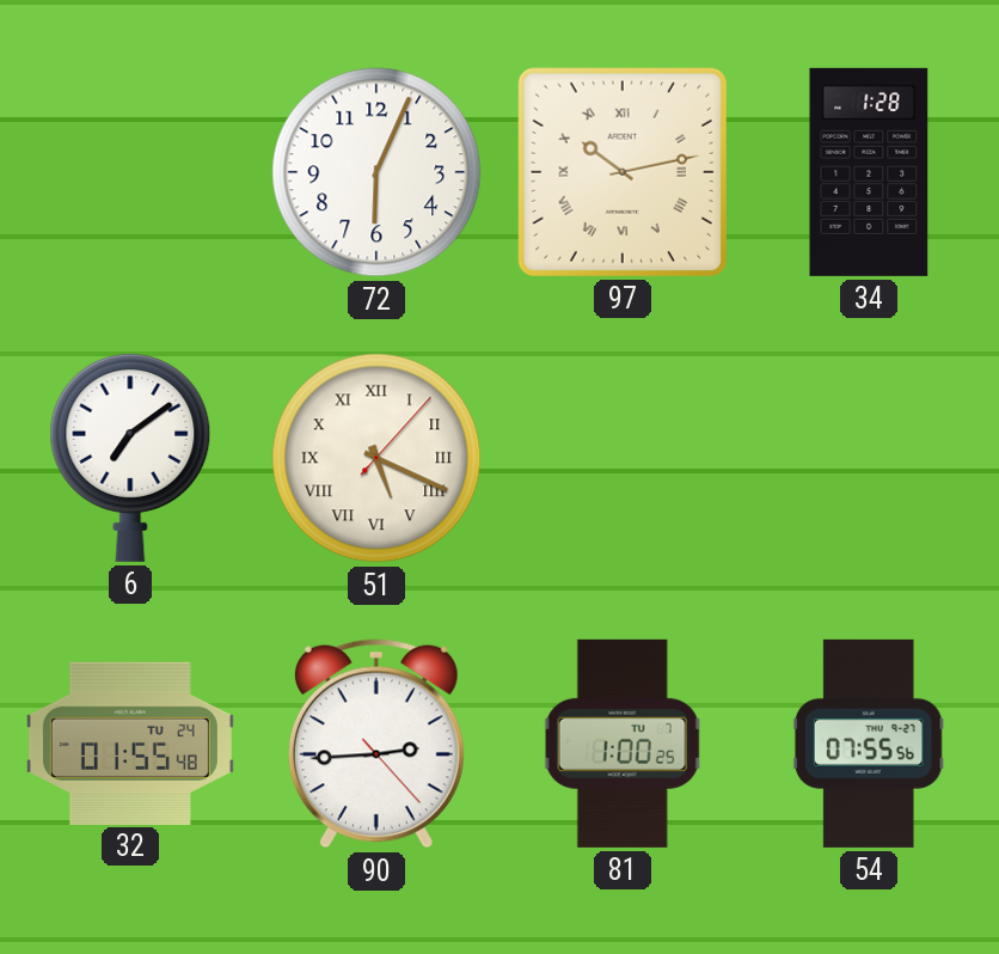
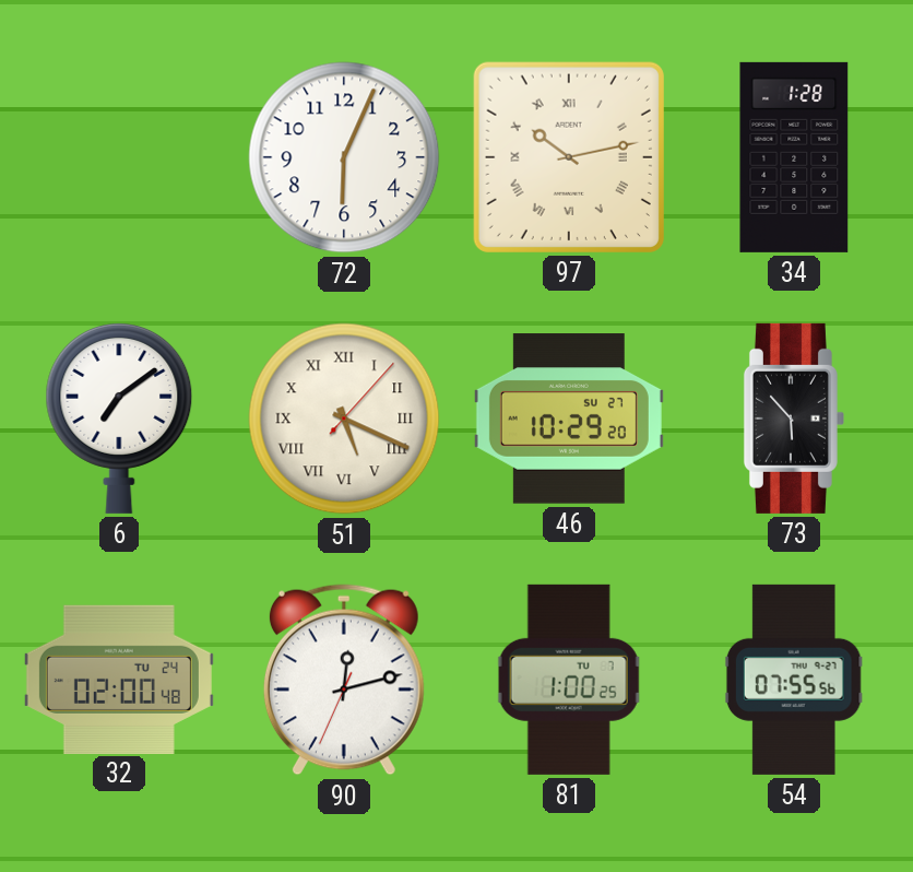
46: none -> 10:29
73: none -> 5:53
32: 01:55 -> 02:00
90: 2:44 -> 12:12
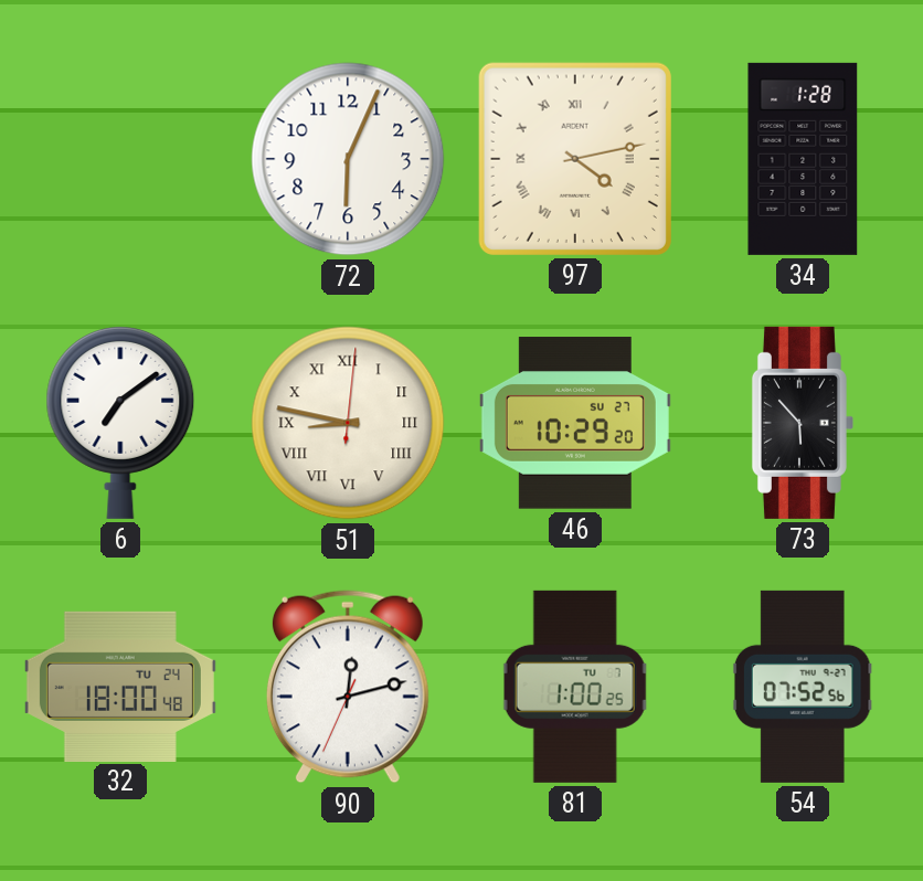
97: 10:13 -> 4:13
51: 5:19 -> 8:47
32: 02:00 -> 18:00
54: 07:55 -> 07:52
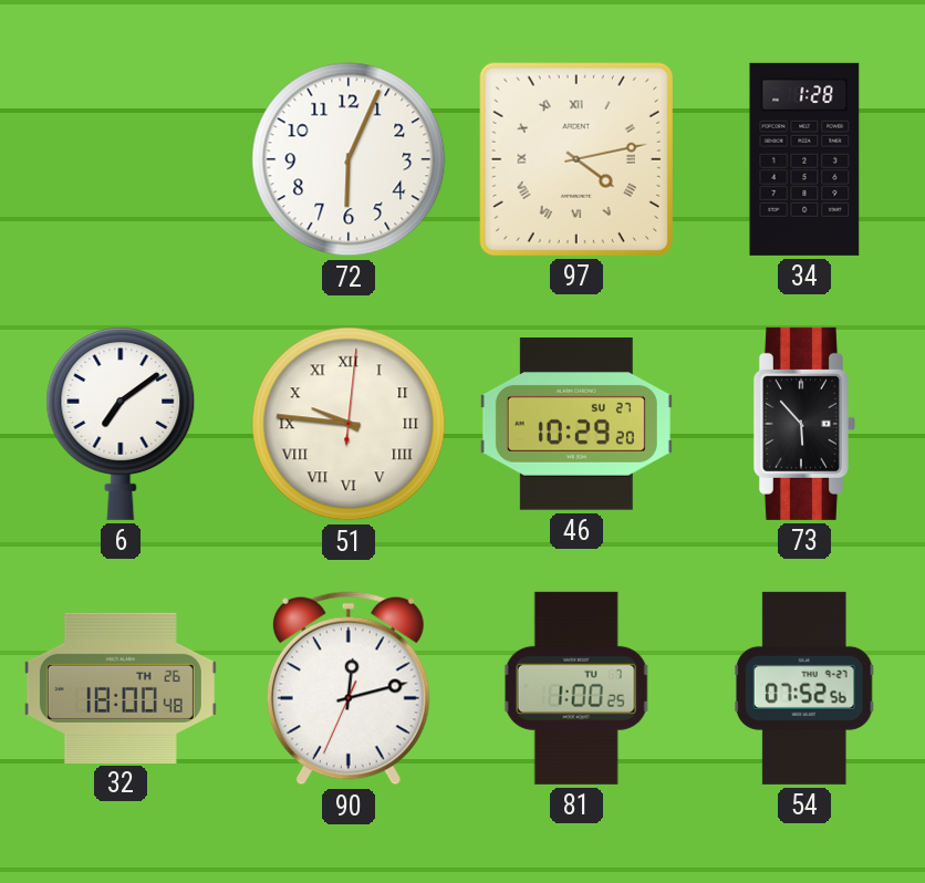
51: 8:47 -> 9:46
32 date: TU 24 -> TH 26
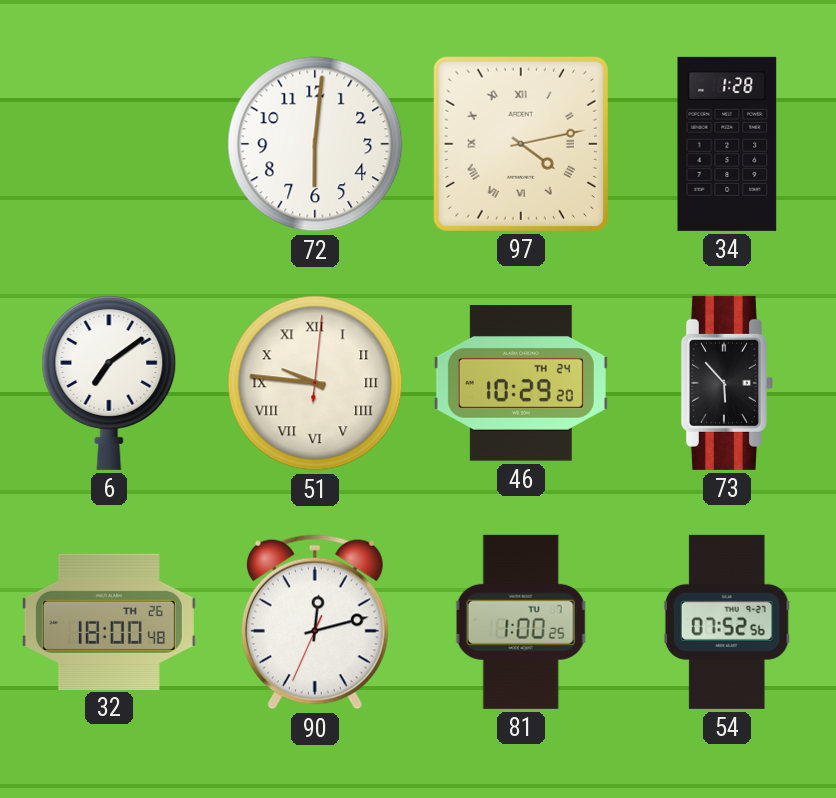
72: 6:04 -> 6:01
46 date: SU 27 -> TH 24
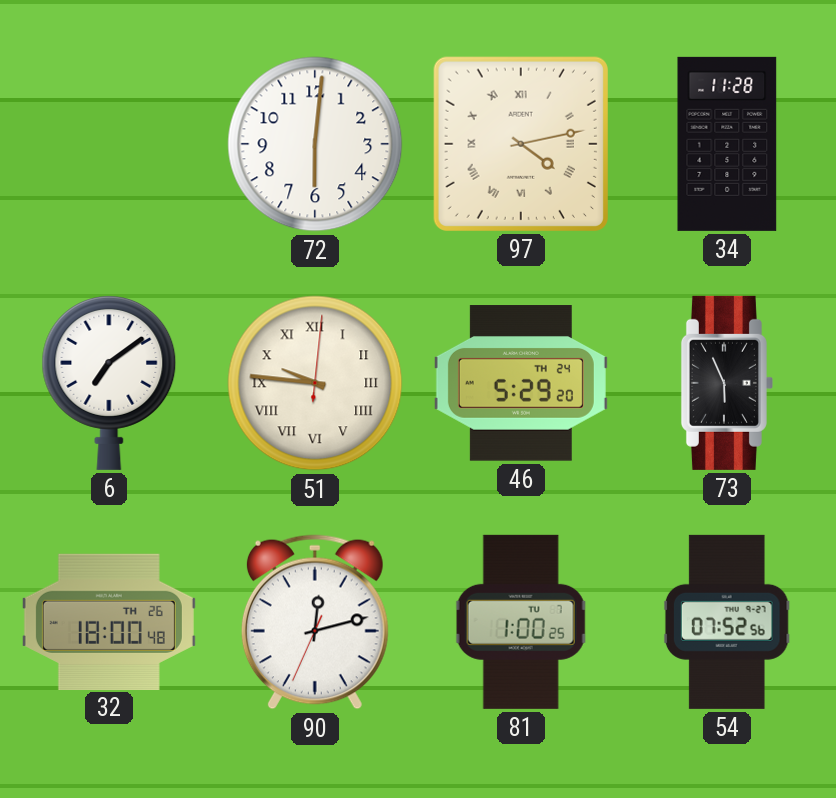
34: 1:28 -> 11:28
46: 10:29 -> 5:29
73: 5:53 -> 5:56
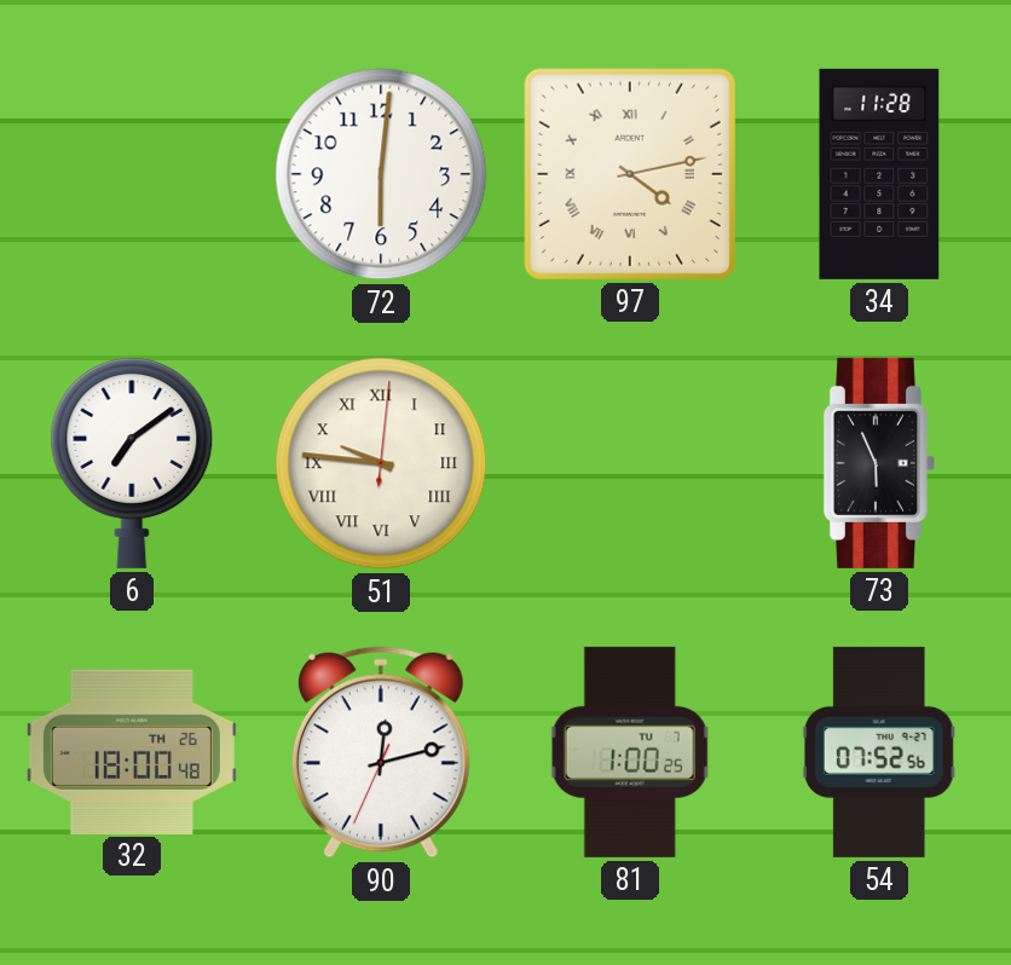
46: 5:29 -> none
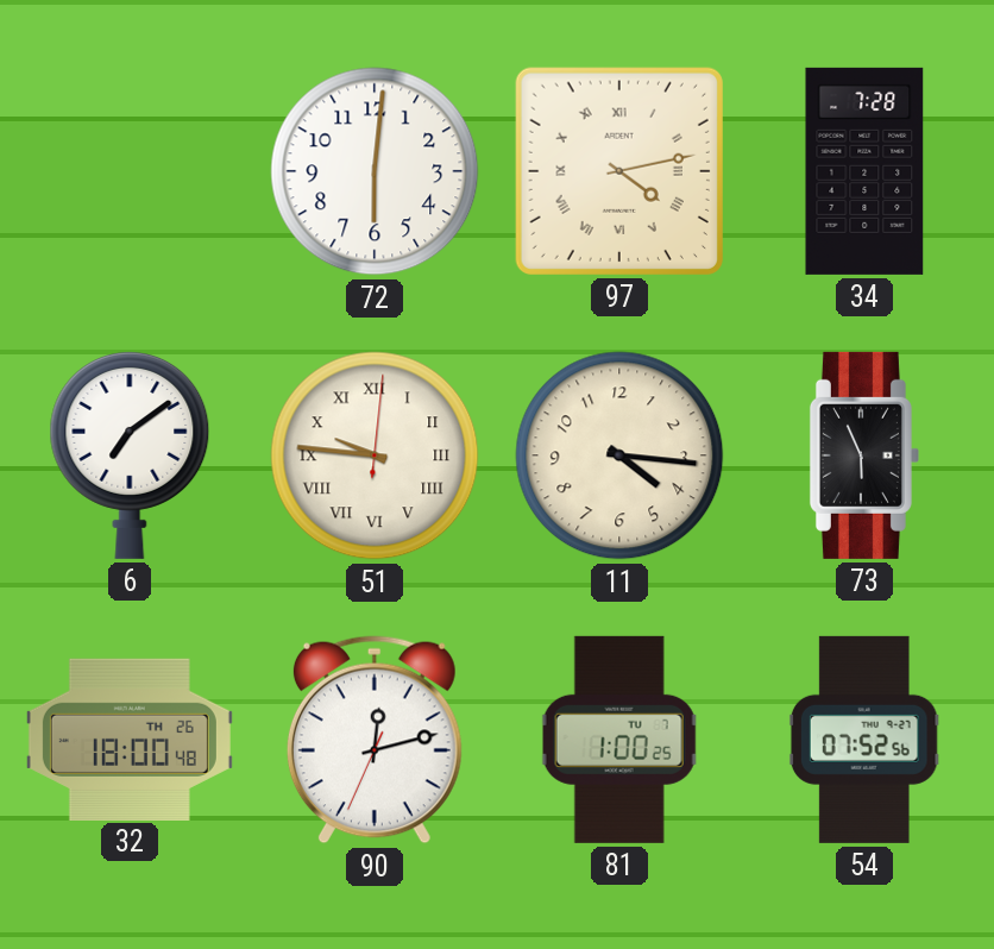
34: 11:28 -> 7:28
11: none -> 4:16
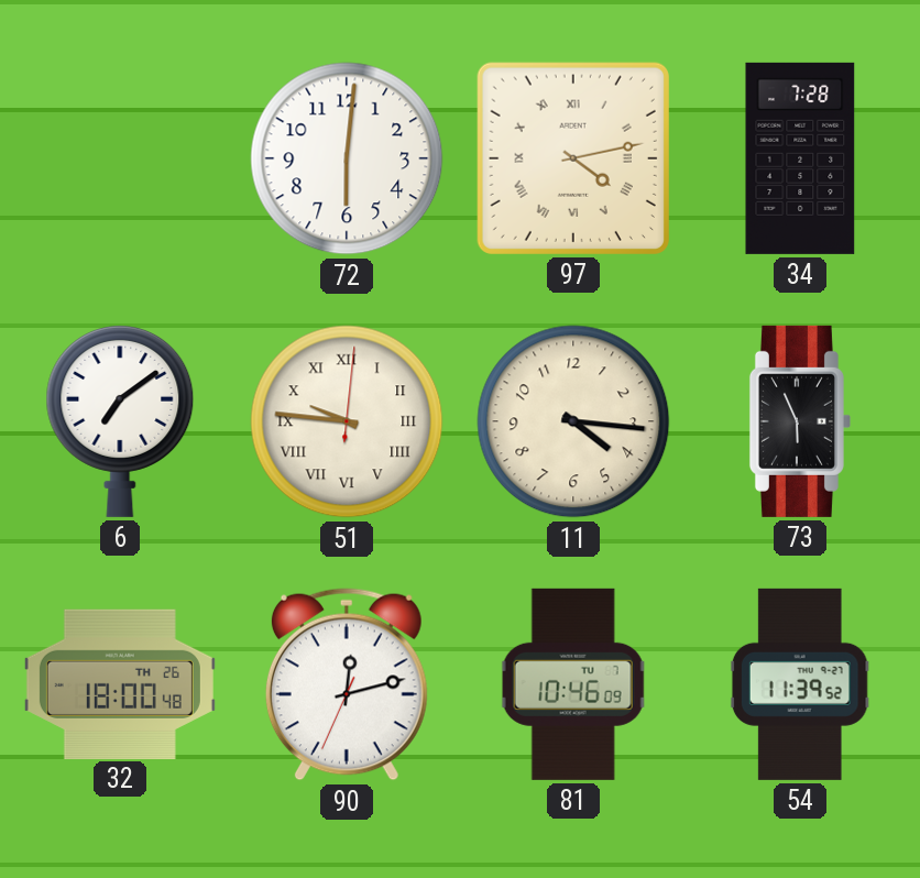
81: 1:00 -> 10:46
54: 07:52 -> 11:39
